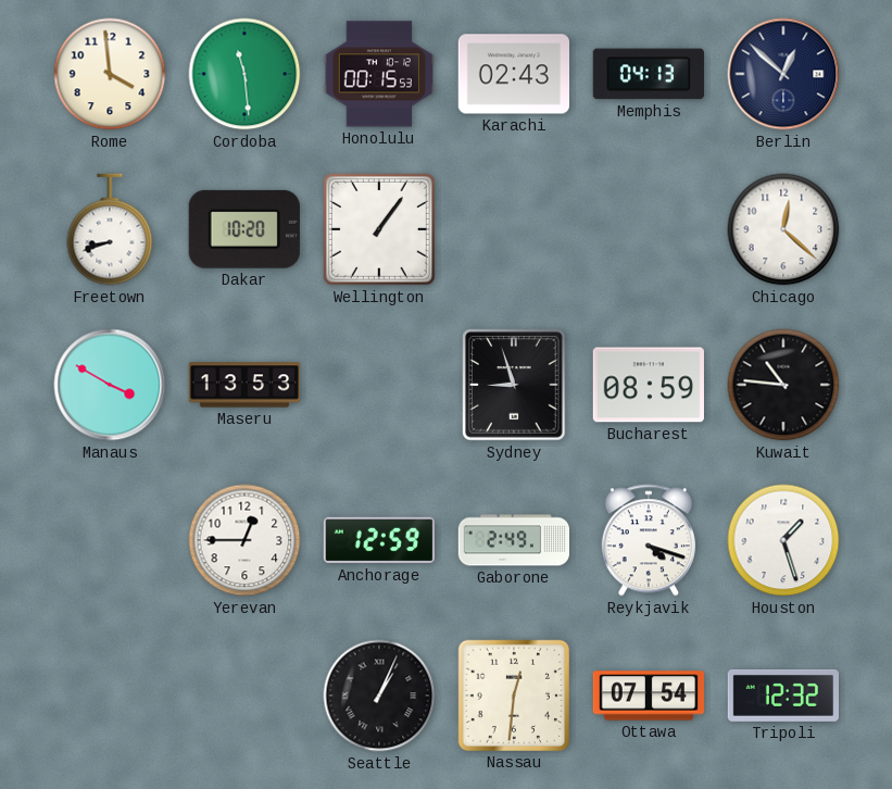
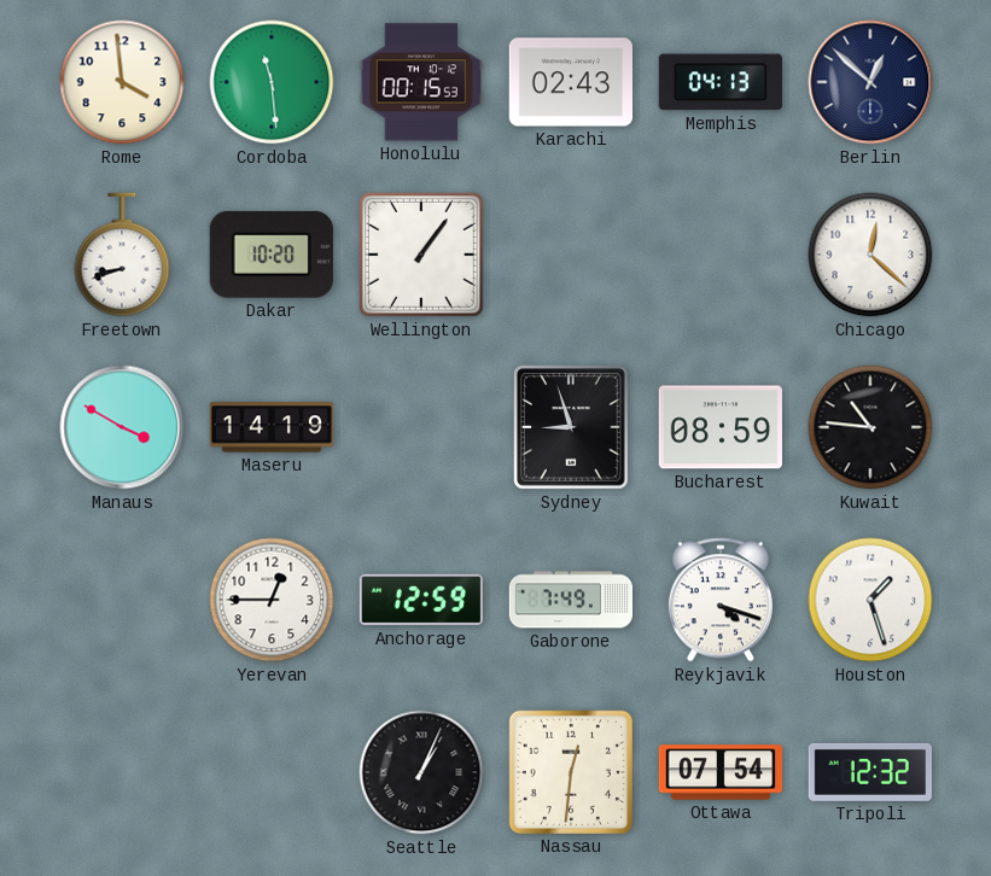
Maseru: 13:53 -> 14:19
Gaborone: 2:49 -> 7:49
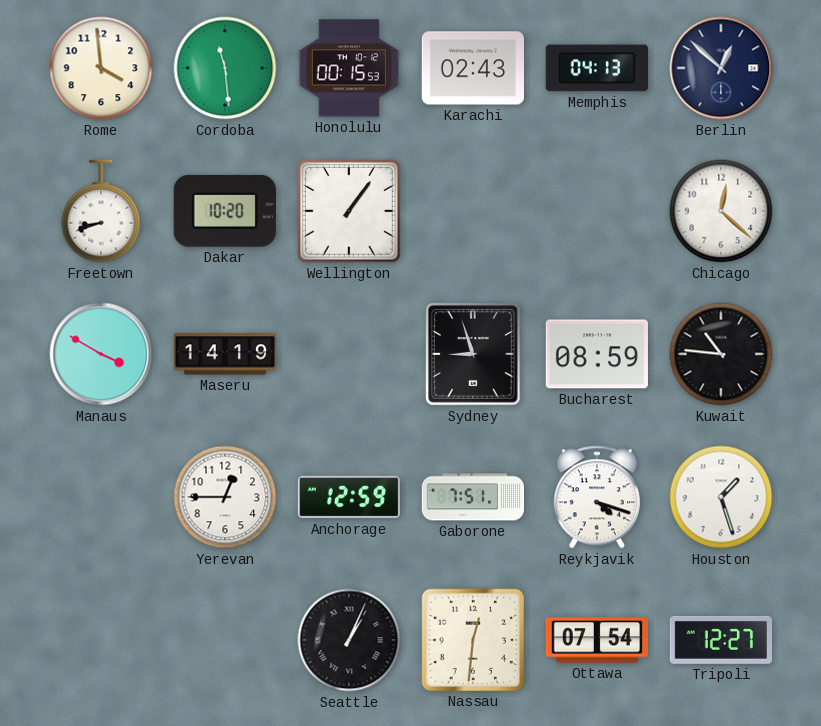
Gaborone: 7:49 -> 7:51
Tripoli: 12:32 -> 12:27
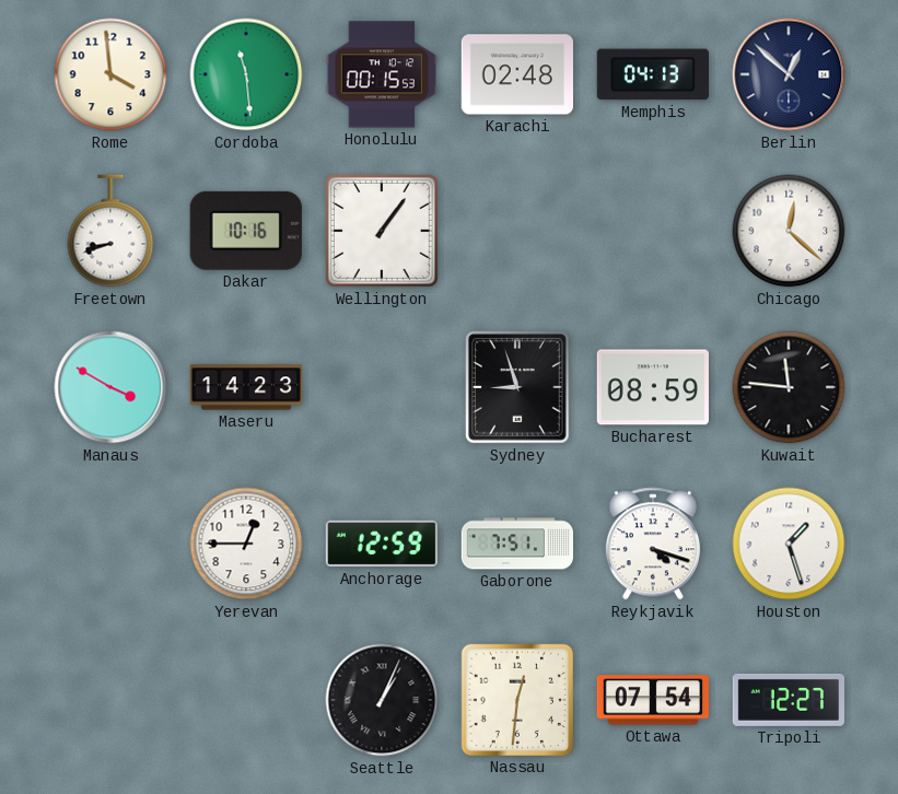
Karachi: 02:43 -> 02:48
Dakar: 10:20 -> 10:16
Maseru: 14:19 -> 14:23
Kuwait: 10:46 -> 11:46
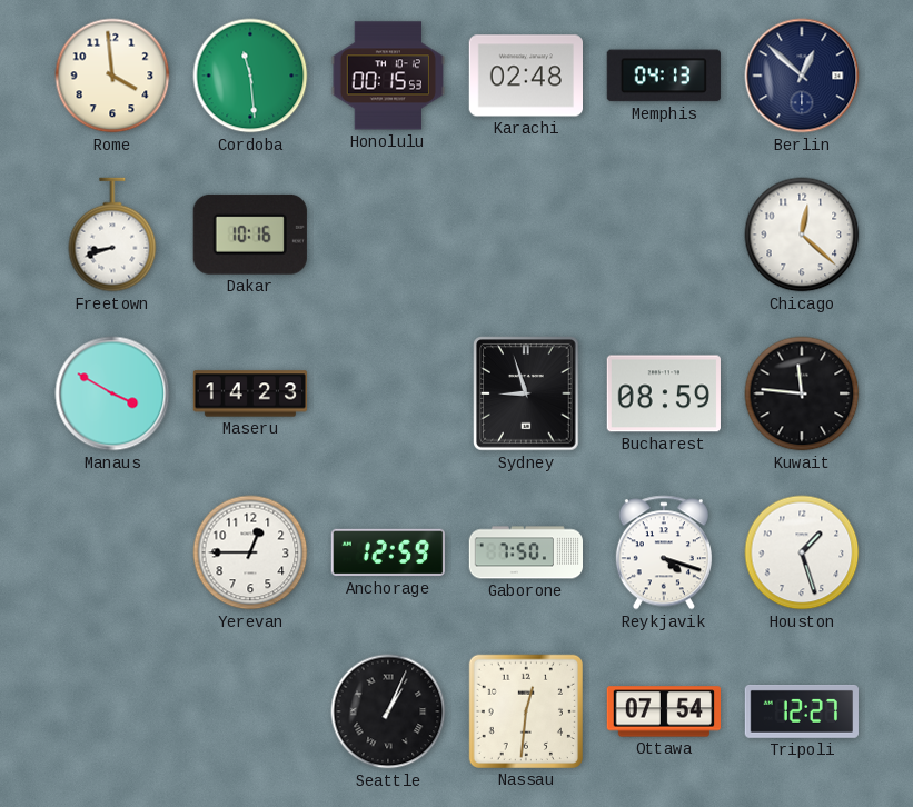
Wellington: 1:06 -> none
Gaborone: 7:51 -> 7:50
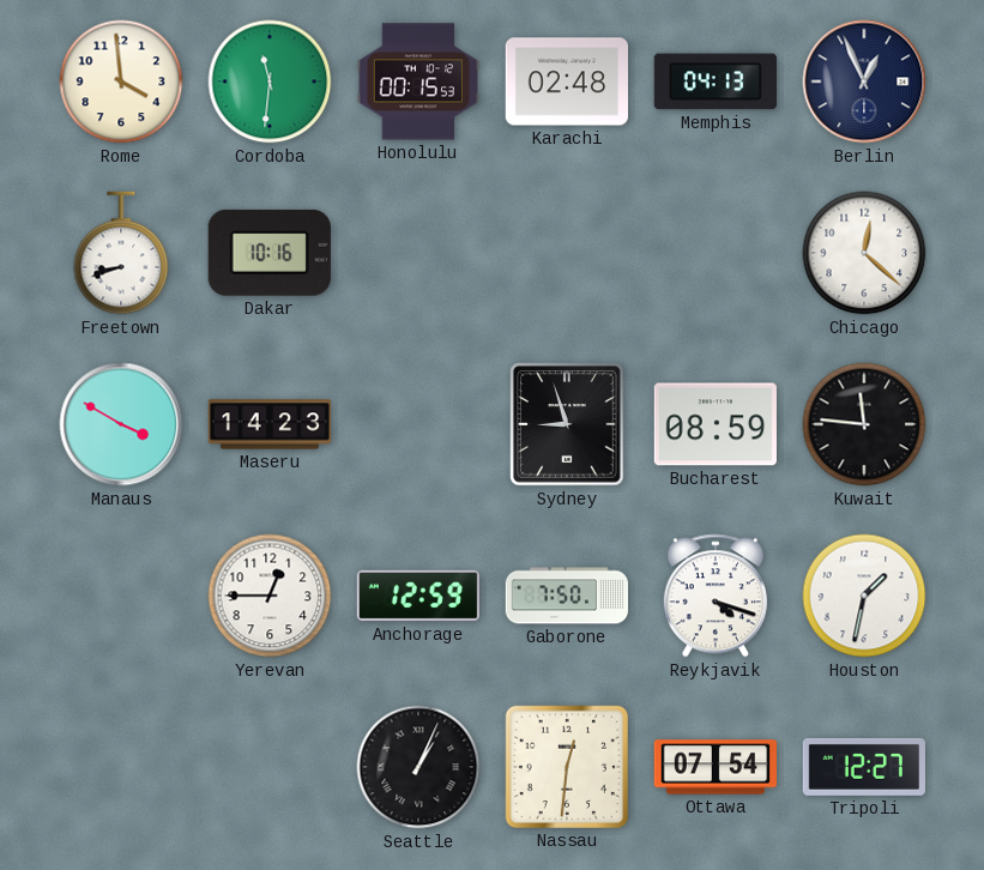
Cordoba: 11:29 -> 11:31
Berlin: 12:52 -> 12:56
Houston: 1:27 -> 1:32
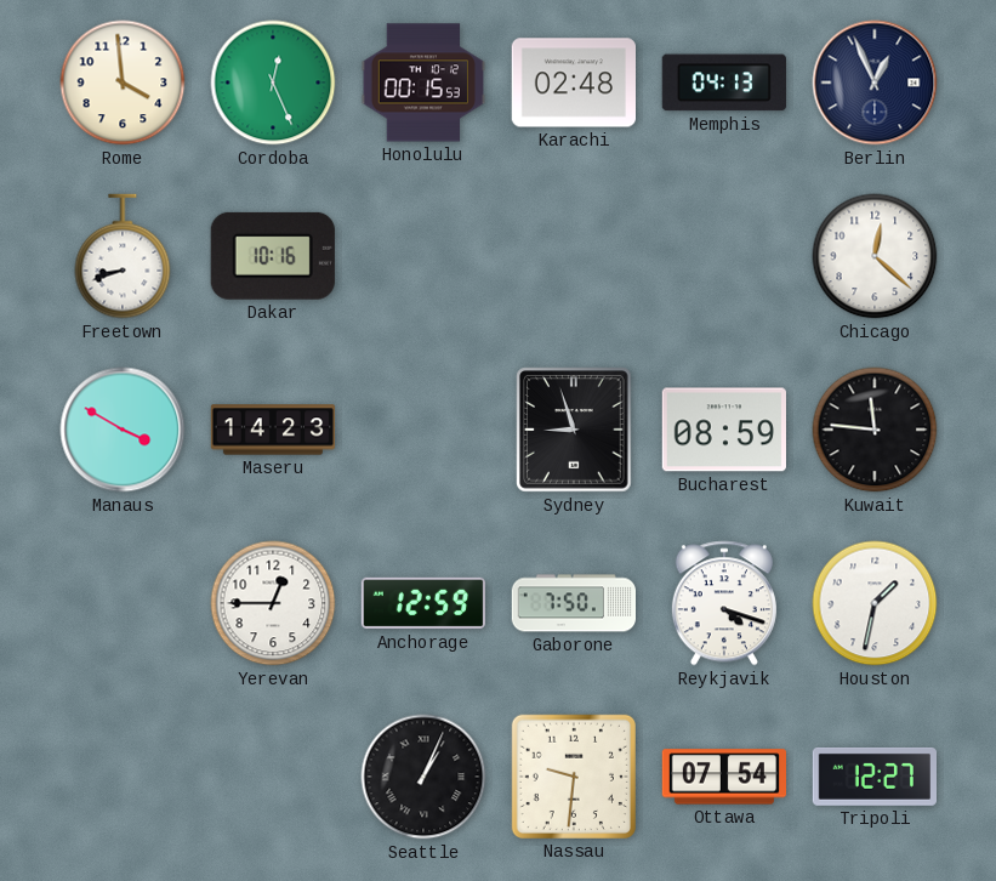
Cordoba: 11:31 -> 12:26
Nassau: 12:31 -> 9:31
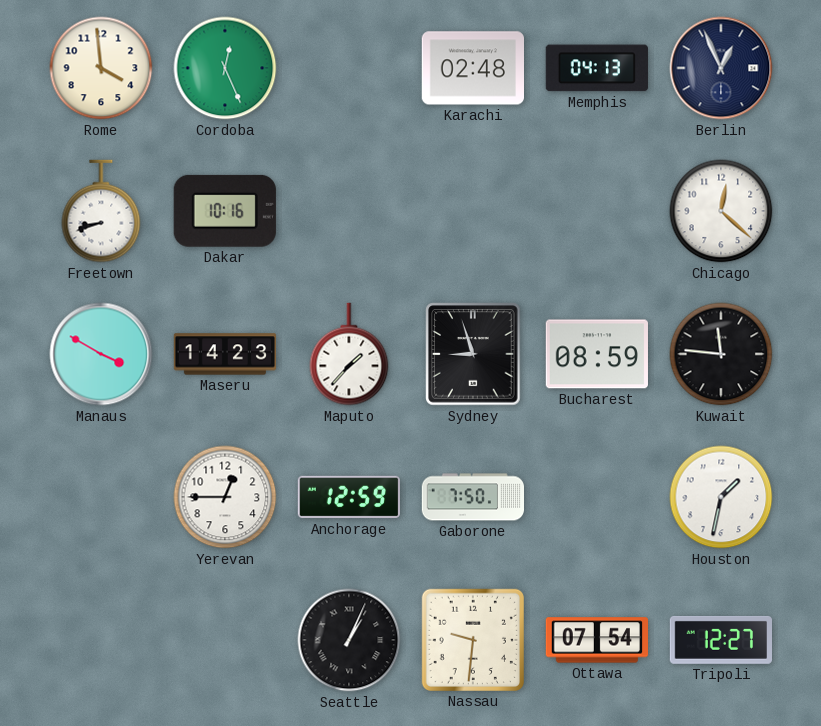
Honolulu: 00:15 -> none
Maputo: none -> 1:37
Reykjavik: 4:18 -> none
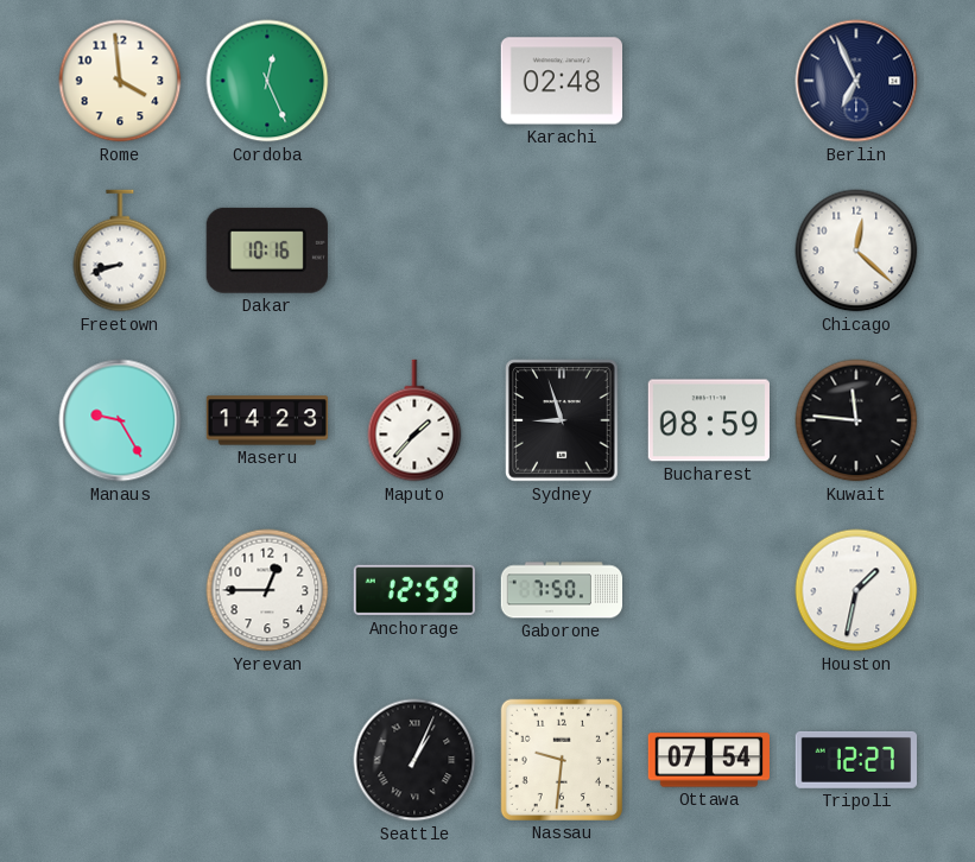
Memphis: 04:13 -> none
Berlin: 12:56 -> 6:56
Manaus: 3:50 -> 9:25
